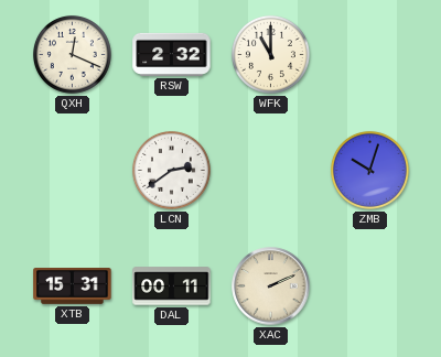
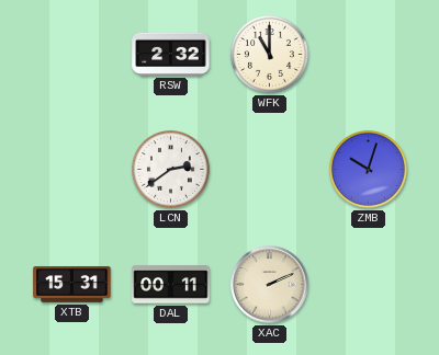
QXH: 12:19 -> none
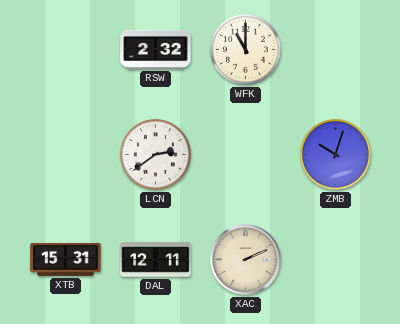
DAL: 00:11 -> 12:11
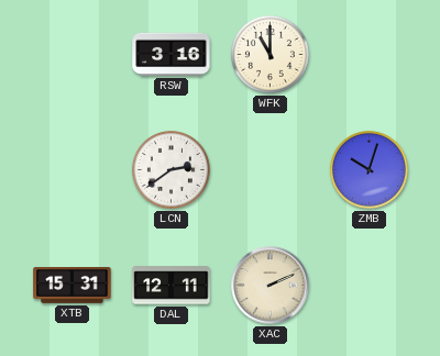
RSW: 2:32 -> 3:16
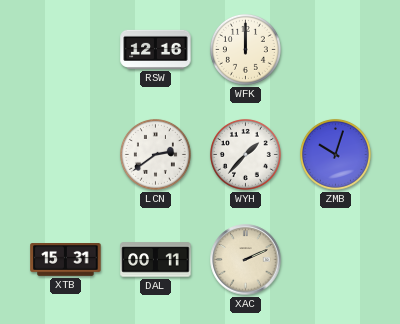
RSW: 3:16 -> 12:16
WFK: 11:00 -> 12:00
WYH: none -> 1:37
DAL: 12:11 -> 00:11
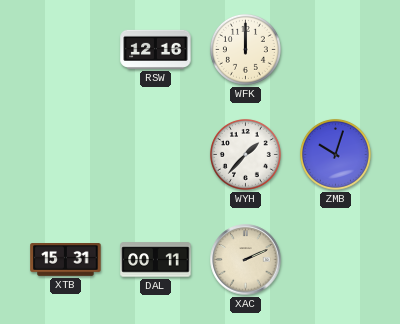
LCN: 2:39 -> none
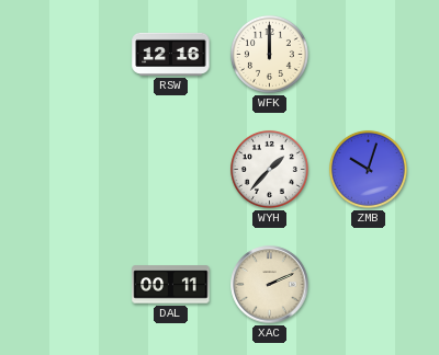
XTB: 15:31 -> none
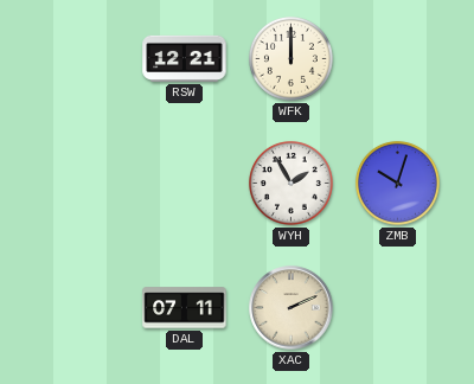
RSW: 12:16 -> 12:21
WYH: 1:37 -> 1:55
DAL: 00:11 -> 07:11
